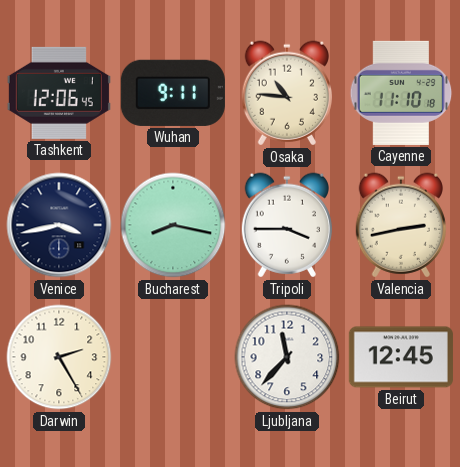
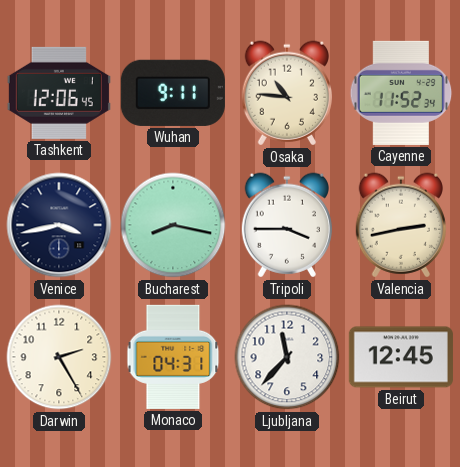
Cayenne: 11:10 -> 11:52
Monaco: none -> 04:31
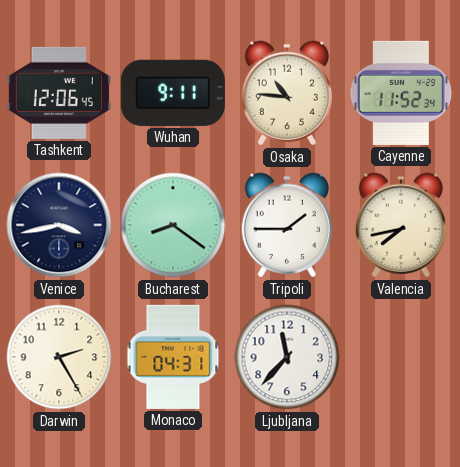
Bucharest: 8:17 -> 8:21
Tripoli: 3:45 -> 1:45
Valencia: 2:43 -> 7:43
Beirut: 12:45 -> none
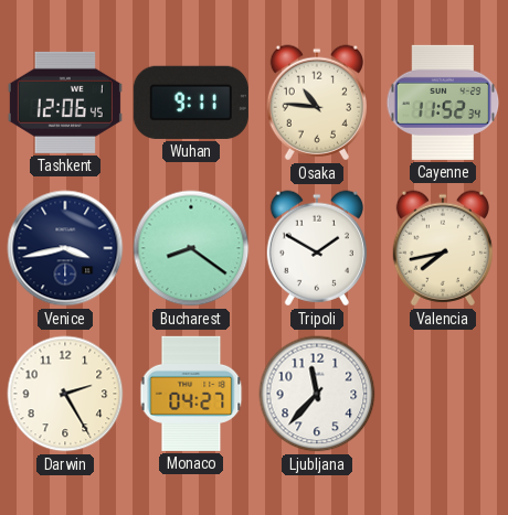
Tripoli: 1:45 -> 1:50
Monaco: 04:31 -> 04:27
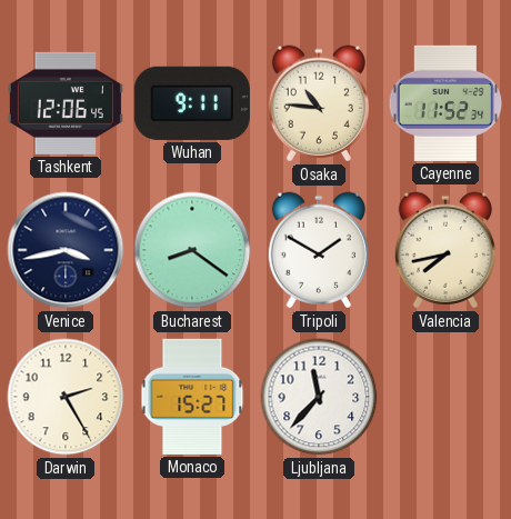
Monaco: 04:27 -> 15:27
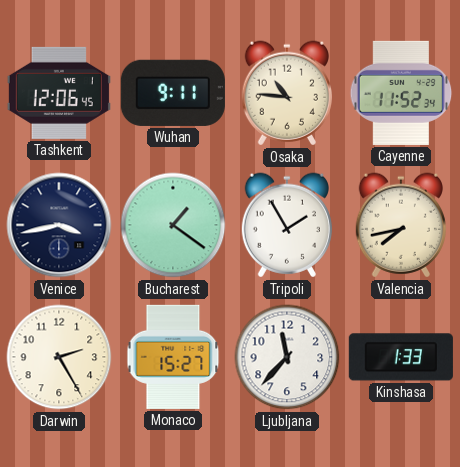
Bucharest: 8:21 -> 1:21
Tripoli: 1:50 -> 1:55
Kinshasa: none -> 1:33
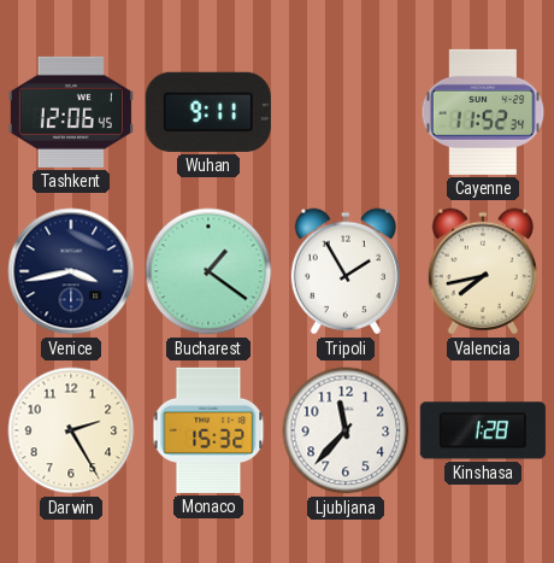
Osaka: 10:46 -> none
Monaco: 15:27 -> 15:32
Kinshasa: 1:33 -> 1:28
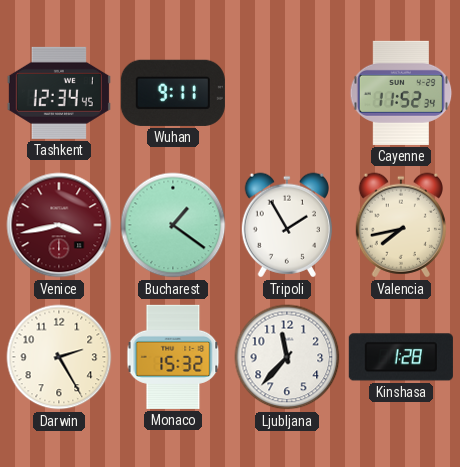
Tashkent: 12:06 -> 12:34
Venice dial: navy -> burgundy
